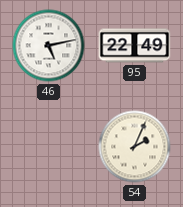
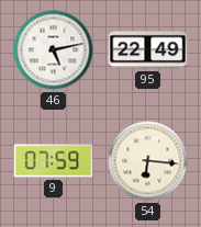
9: none -> 07:59
54: 2:04 -> 6:16
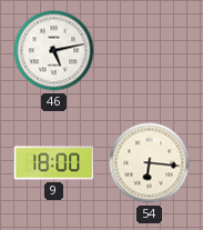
95: 22:49 -> none
9: 07:59 -> 18:00
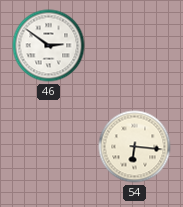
46: 5:13 -> 2:51
9: 18:00 -> none
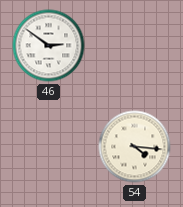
54: 6:16 -> 4:16
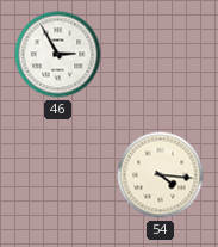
46: 2:51 -> 2:55
